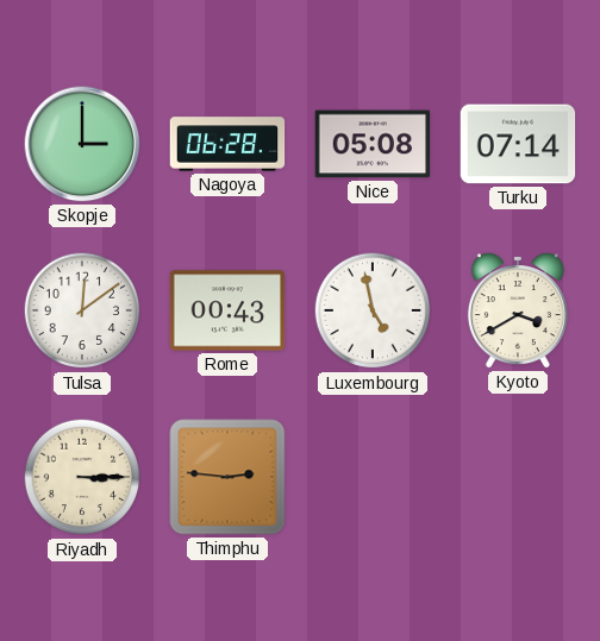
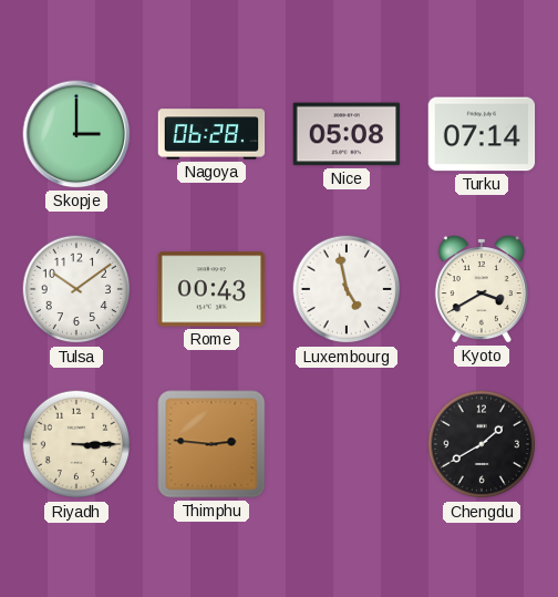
Tulsa: 12:09 -> 10:09
Chengdu: none -> 1:40
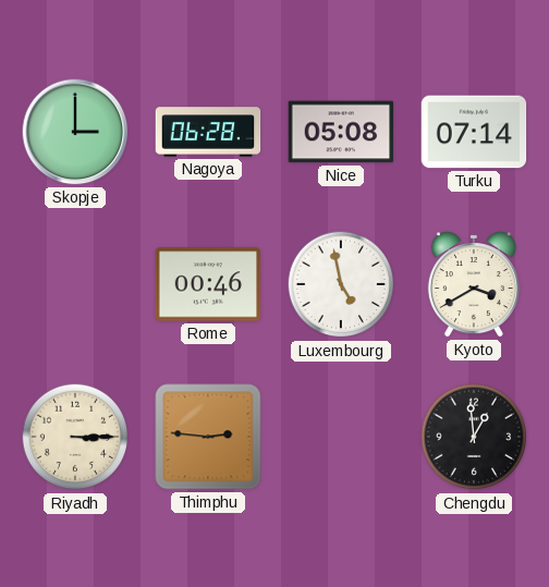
Tulsa: 10:09 -> none
Rome: 00:43 -> 00:46
Chengdu: 1:40 -> 12:59
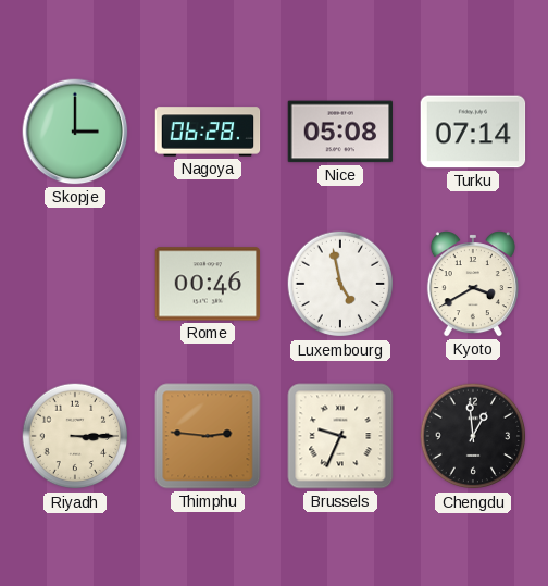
Brussels: none -> 9:34
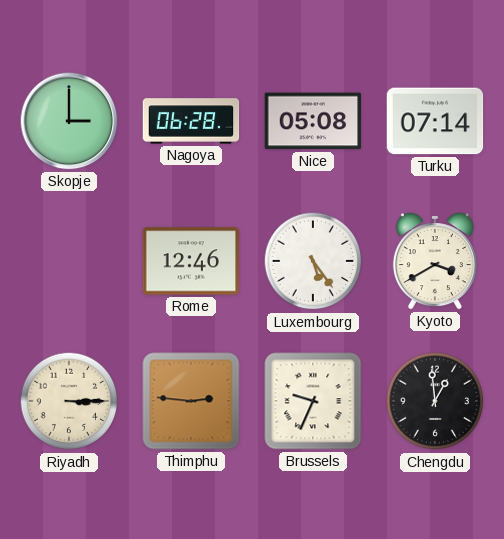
Rome: 00:46 -> 12:46
Luxembourg: 4:58 -> 5:24
